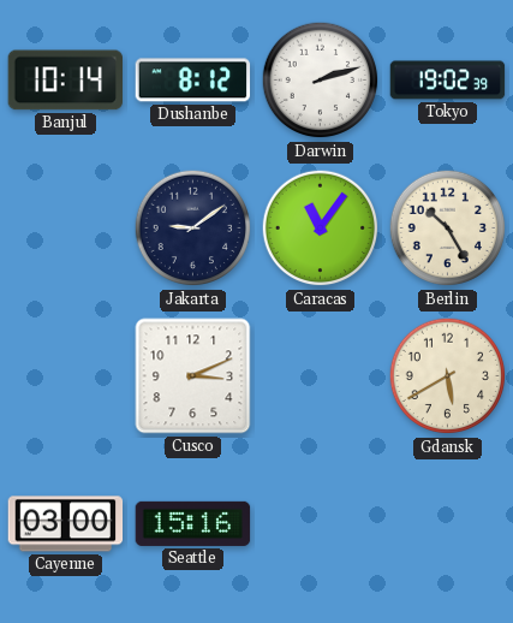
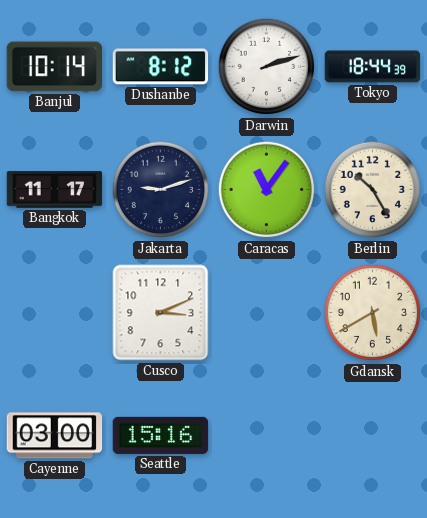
Tokyo: 19:02 -> 18:44
Bangkok: none -> 11:17
Jakarta: 9:09 -> 9:12
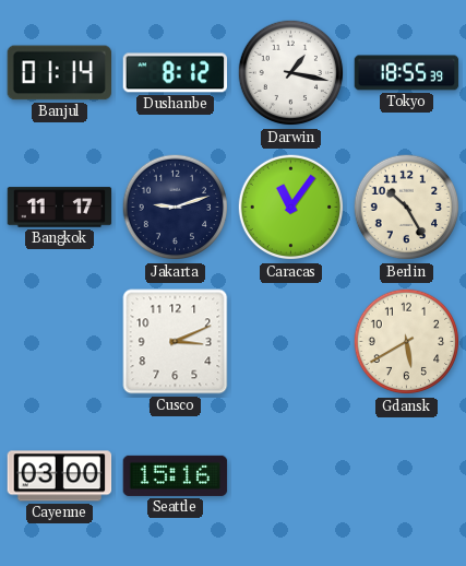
Banjul: 10:14 -> 01:14
Darwin: 2:12 -> 1:17
Tokyo: 18:44 -> 18:55
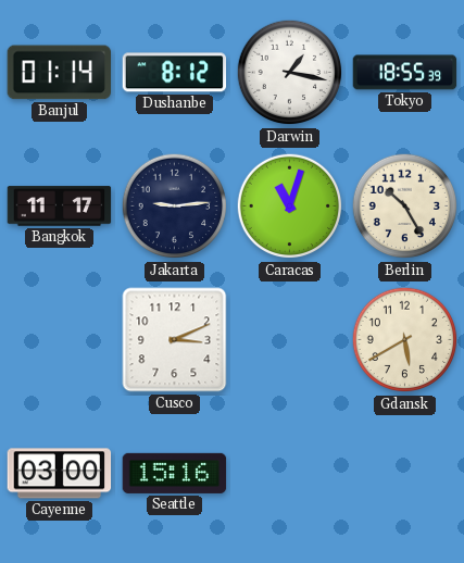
Jakarta: 9:12 -> 9:14
Caracas: 11:06 -> 11:03
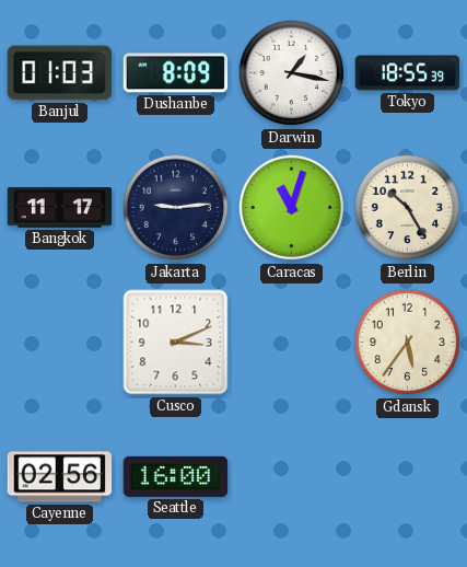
Banjul: 01:14 -> 01:03
Dushanbe: 8:12 -> 8:09
Gdansk: 5:40 -> 5:36
Cayenne: 03:00 -> 02:56
Seattle: 15:16 -> 16:00
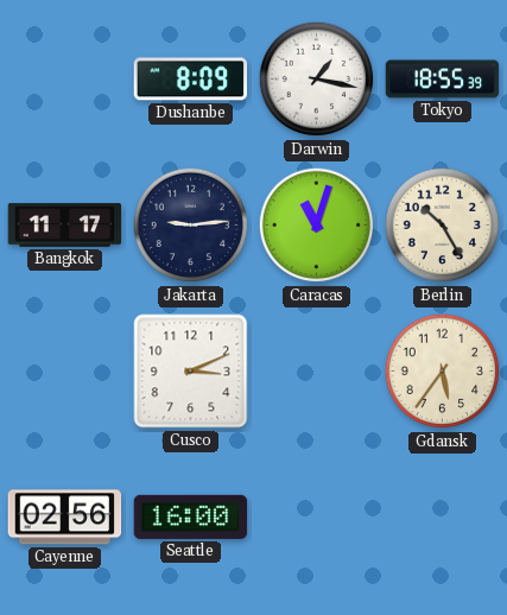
Banjul: 01:03 -> none
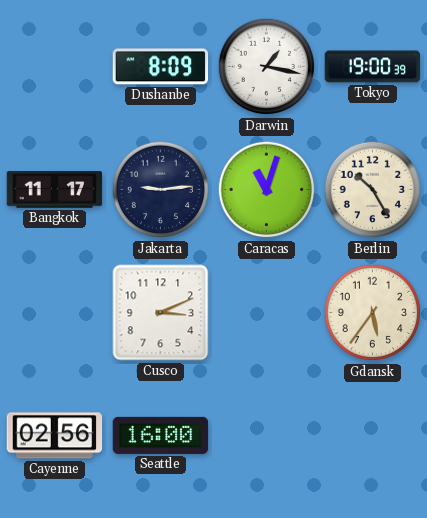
Tokyo: 18:55 -> 19:00
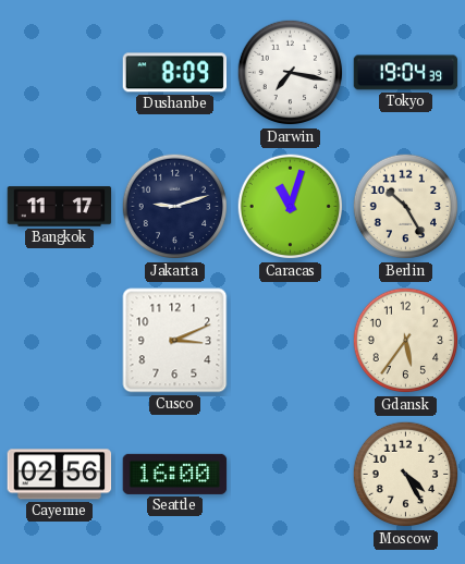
Darwin: 1:17 -> 7:17
Tokyo: 19:00 -> 19:04
Jakarta: 9:14 -> 9:12
Moscow: none -> 4:25
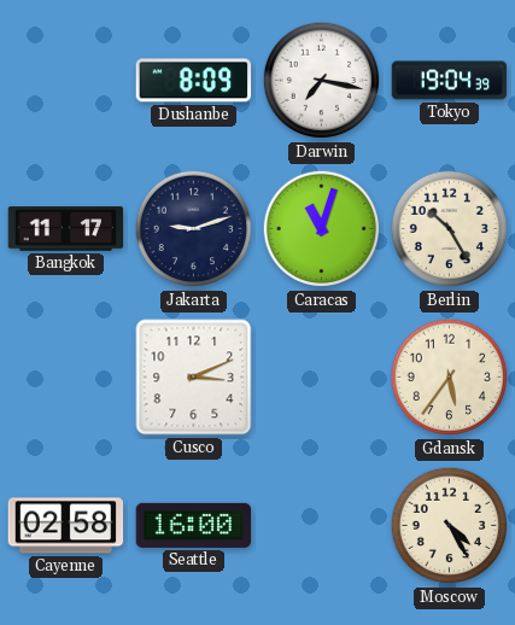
Cayenne: 02:56 -> 02:58
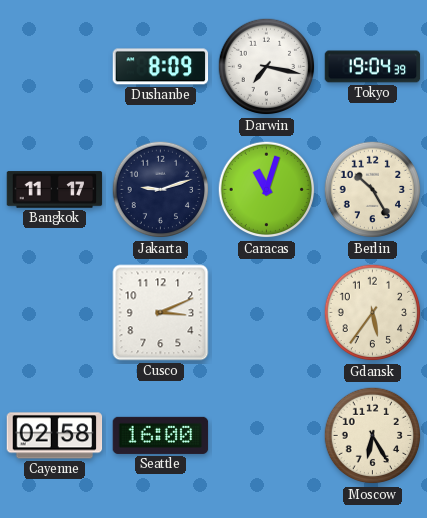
Moscow: 4:25 -> 6:25
